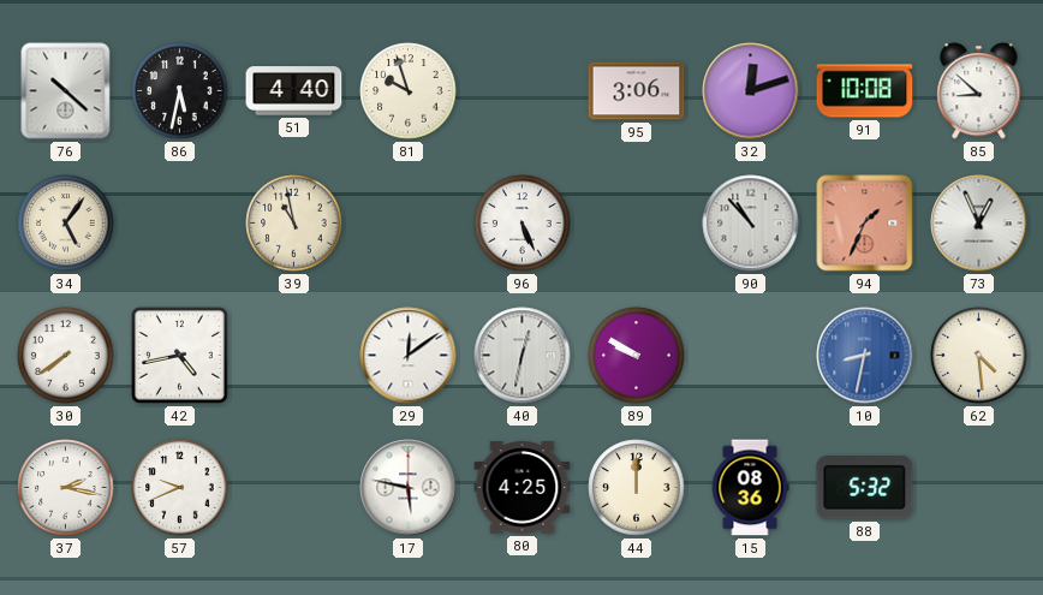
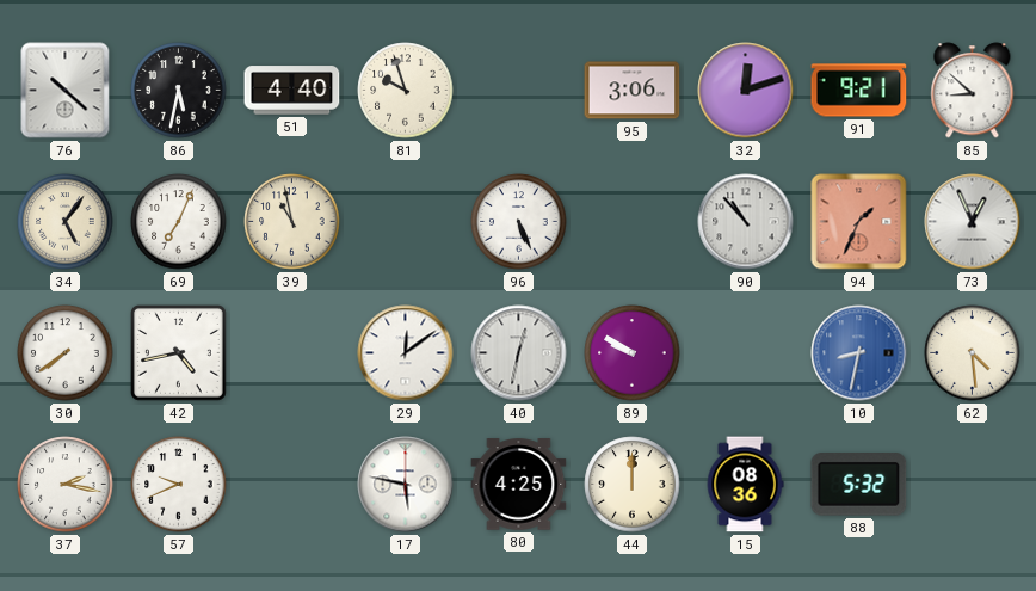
91: 10:08 -> 9:21
69: none -> 7:04
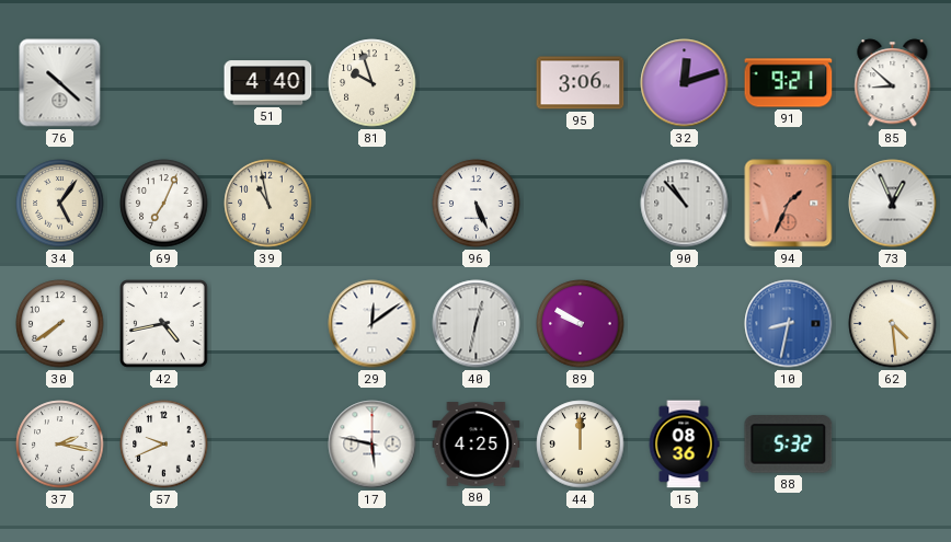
86: 5:32 -> none
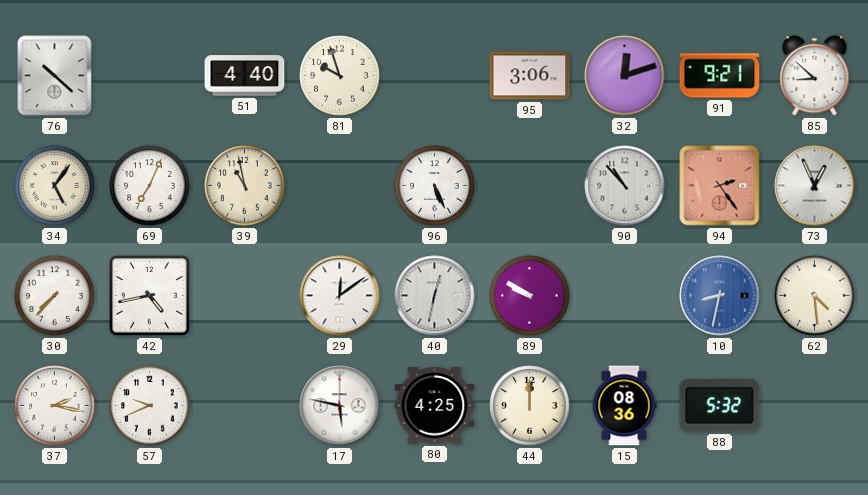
94: 1:34 -> 2:24
30: 7:39 -> 7:37
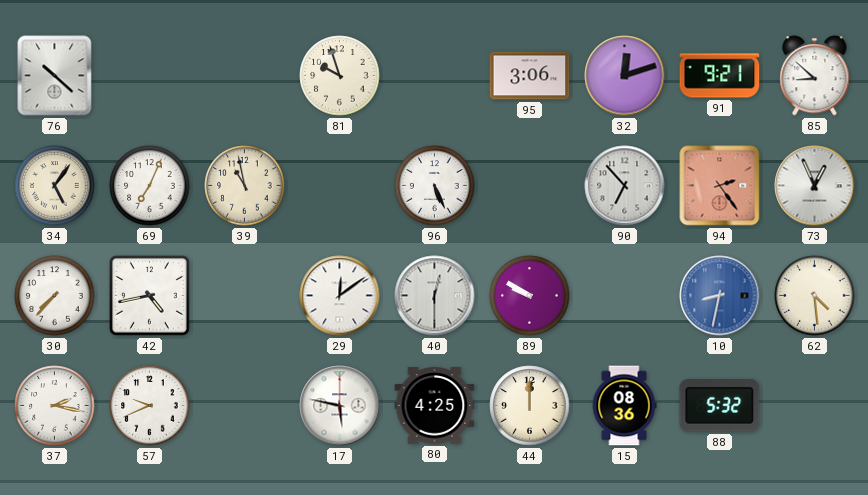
51: 4:40 -> none
90: 10:53 -> 6:53
40: 12:32 -> 12:30
